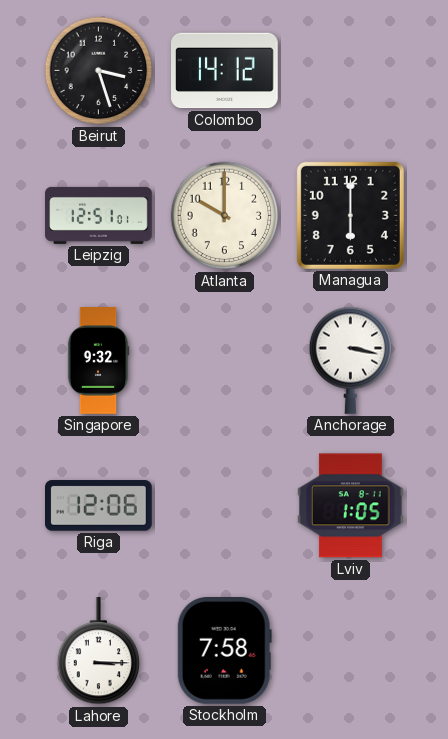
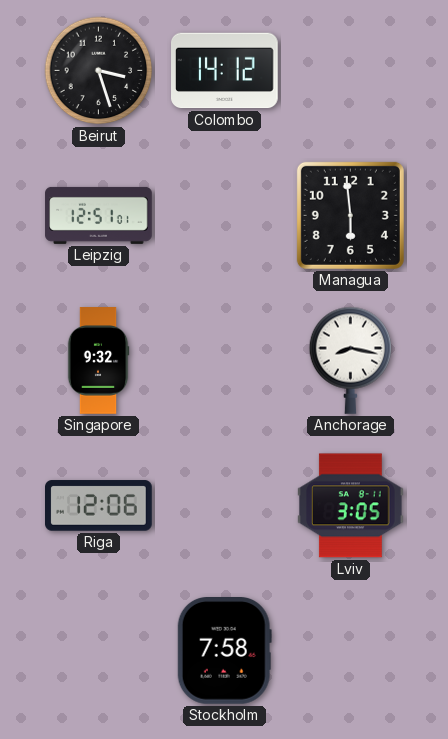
Atlanta: 10:00 -> none
Managua: 6:00 -> 5:59
Anchorage: 3:17 -> 8:17
Lviv: 1:05 -> 3:05
Lahore: 3:15 -> none
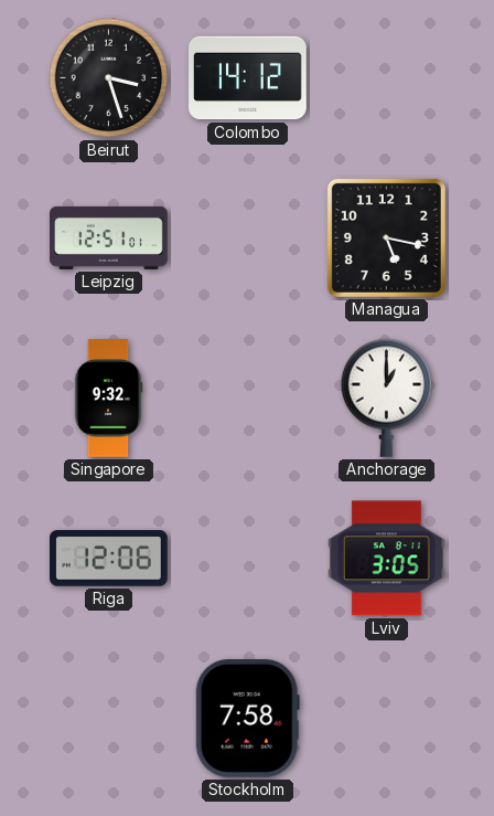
Managua: 5:59 -> 5:17
Anchorage: 8:17 -> 1:00
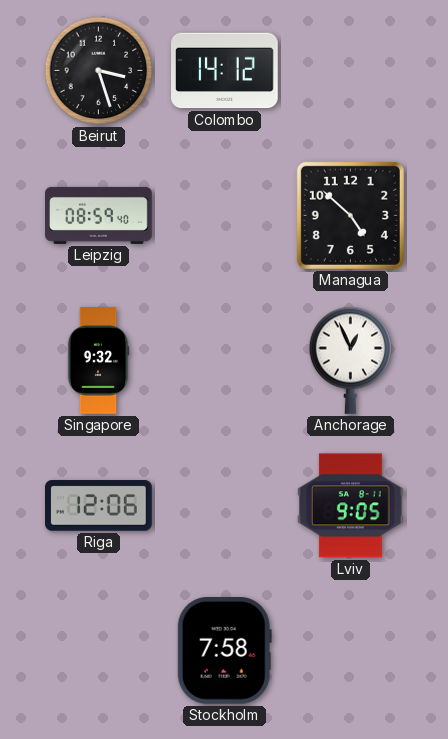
Leipzig: 12:51 -> 08:59
Managua: 5:17 -> 4:52
Anchorage: 1:00 -> 12:56
Lviv: 3:05 -> 9:05
